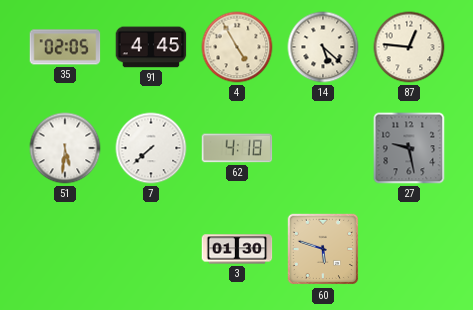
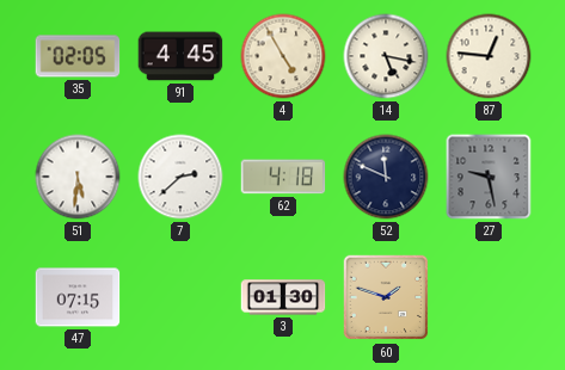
14: 5:22 -> 5:17
7: 7:38 -> 2:38
52: none -> 11:49
47: none -> 07:15
60: 5:48 -> 1:48
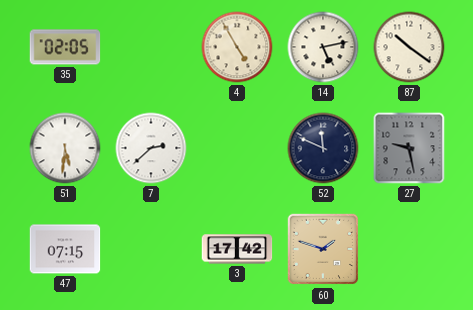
91: 4:45 -> none
14: 5:17 -> 5:13
87: 12:46 -> 10:21
62: 4:18 -> none
3: 01:30 -> 17:42
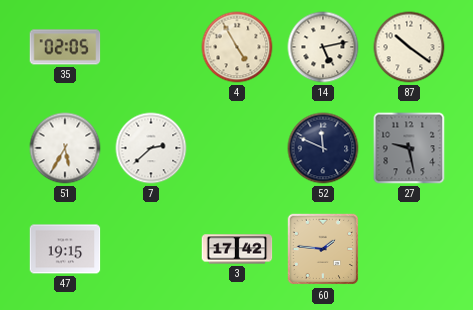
51: 5:31 -> 5:35
47: 07:15 -> 19:15
60: 1:48 -> 1:46
